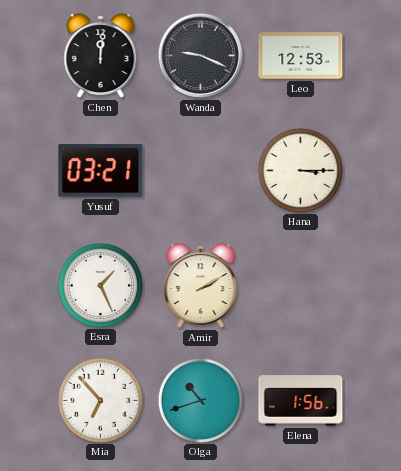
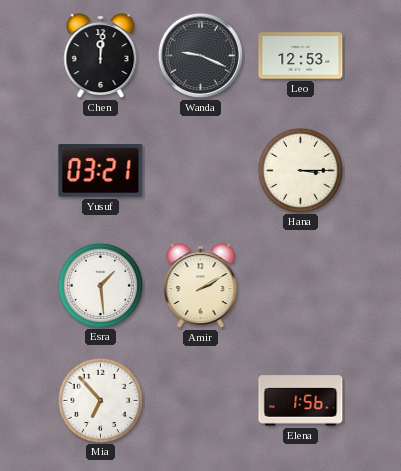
Esra: 1:26 -> 1:29
Olga: 10:42 -> none
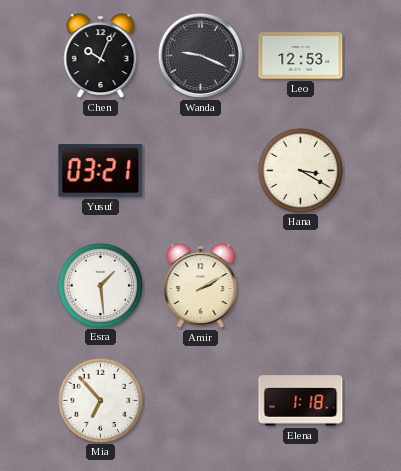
Chen: 12:01 -> 10:04
Hana: 3:15 -> 3:20
Elena: 1:56 -> 1:18
